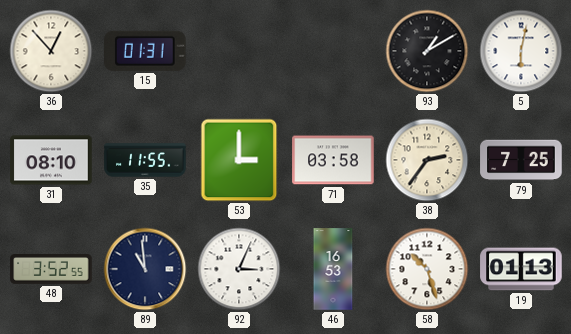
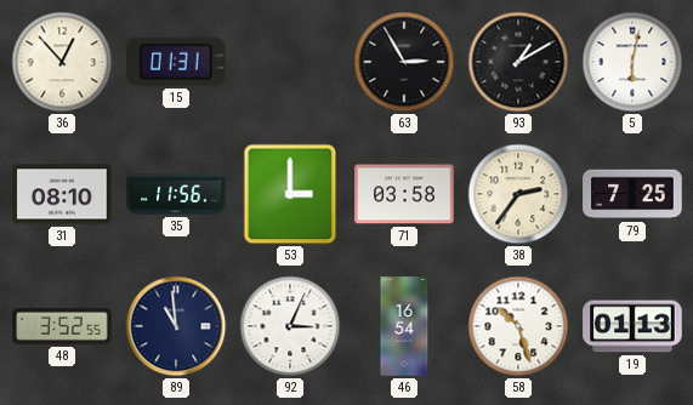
63: none -> 2:55
35: 11:55 -> 11:56
46: 16:53 -> 16:54
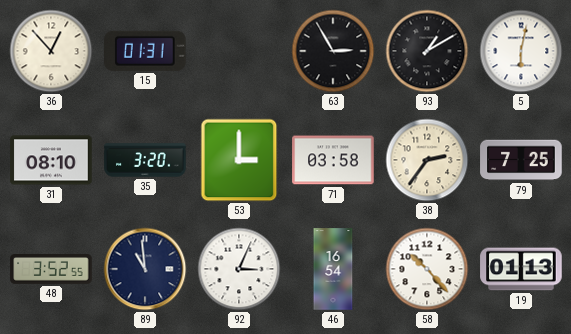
35: 11:56 -> 3:20
58: 10:27 -> 10:23
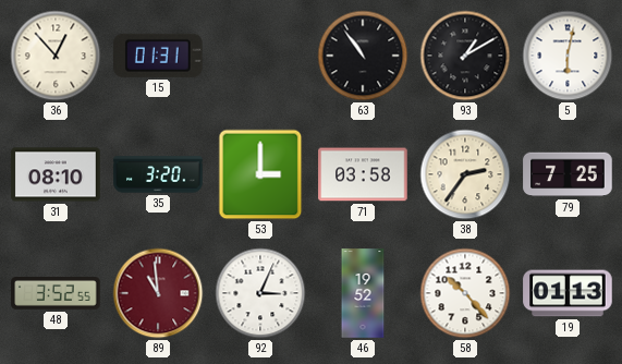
63: 2:55 -> 10:54
89 dial: navy -> burgundy
46: 16:54 -> 19:52
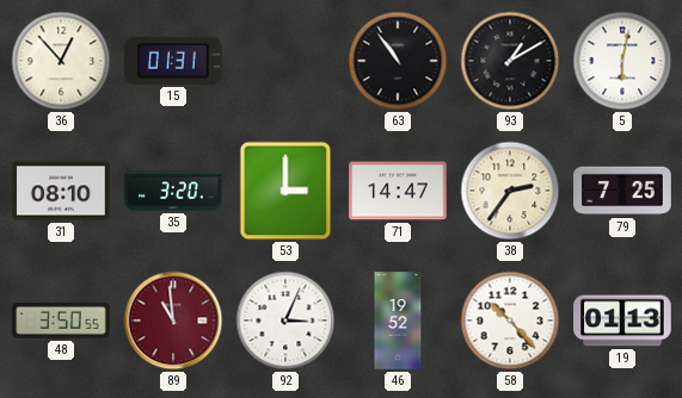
71: 03:58 -> 14:47
48: 3:52 -> 3:50
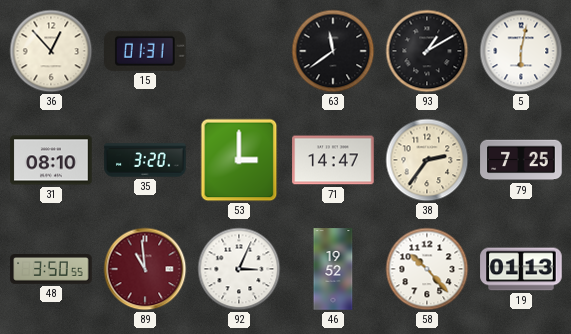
63: 10:54 -> 11:39
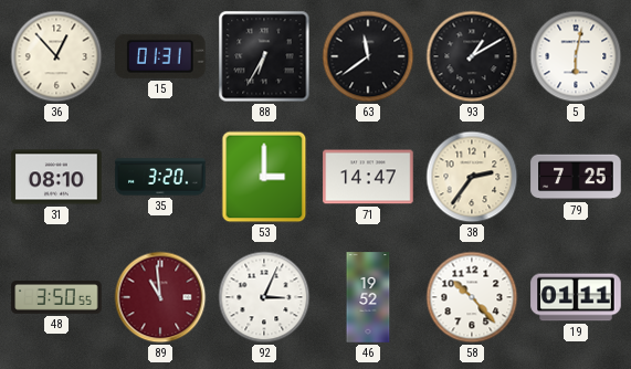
88: none -> 6:35
19: 01:13 -> 01:11
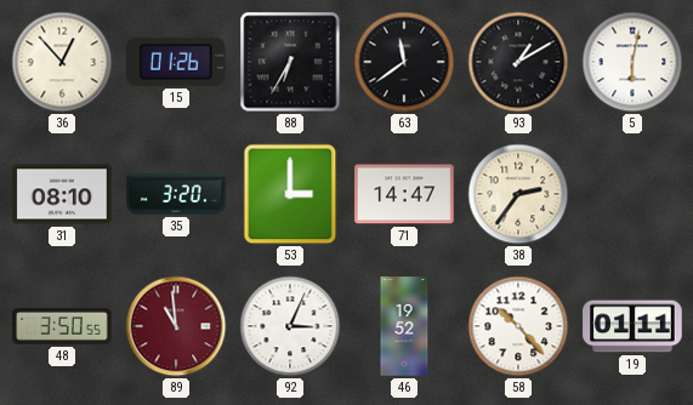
15: 01:31 -> 01:26
79: 7:25 -> none
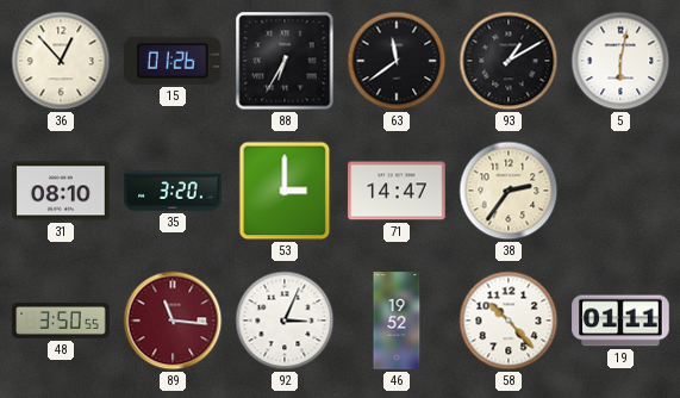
89: 10:59 -> 11:16
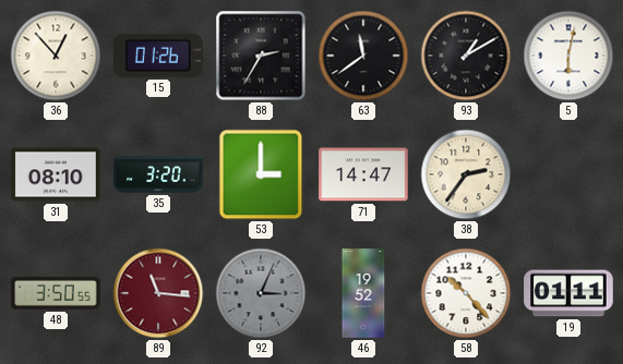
88: 6:35 -> 2:35
92 dial: white -> grey
